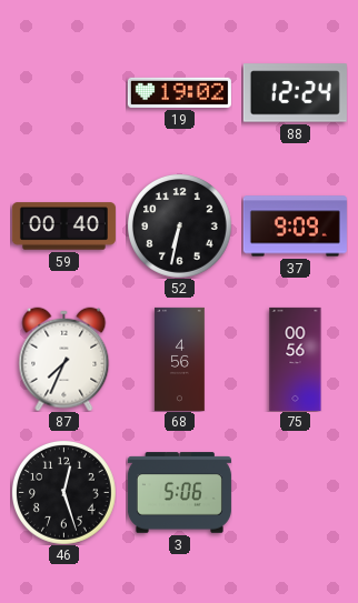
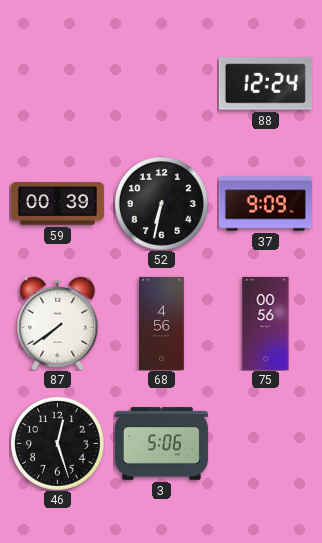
19: 19:02 -> none
59: 00:40 -> 00:39
87: 7:34 -> 7:39
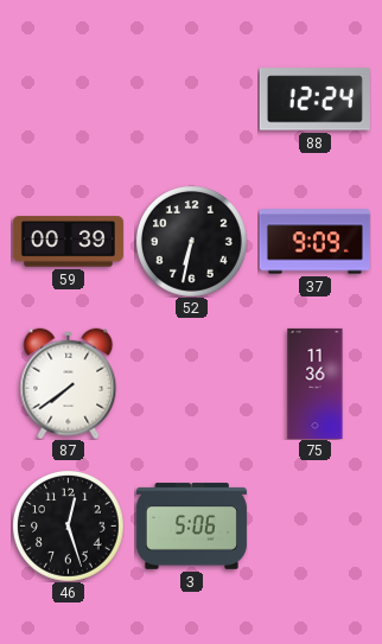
68: 4:56 -> none
75: 00:56 -> 11:36
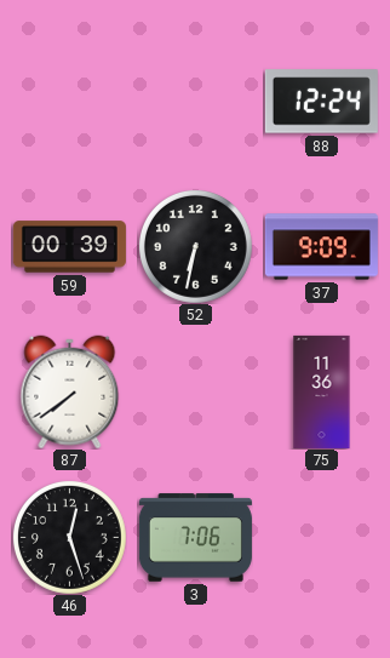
3: 5:06 -> 7:06
